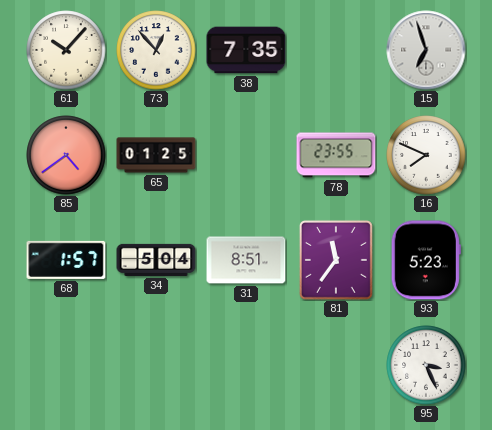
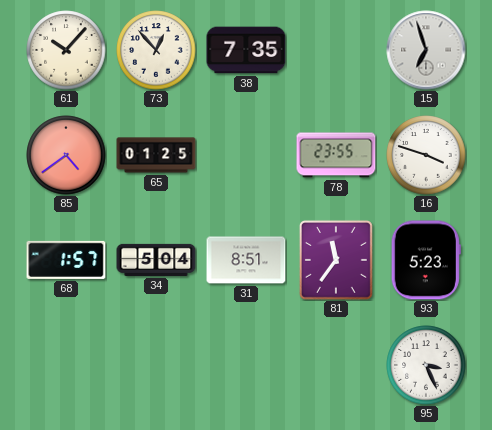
16: 7:49 -> 3:48
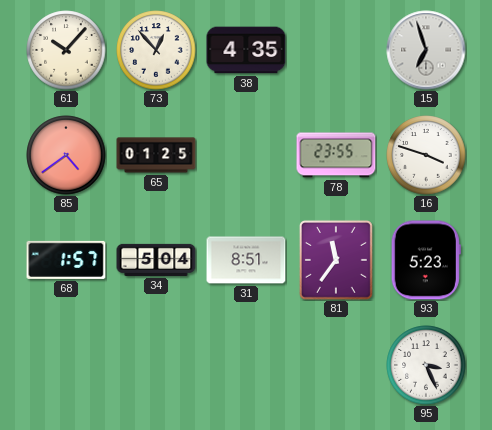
38: 7:35 -> 4:35
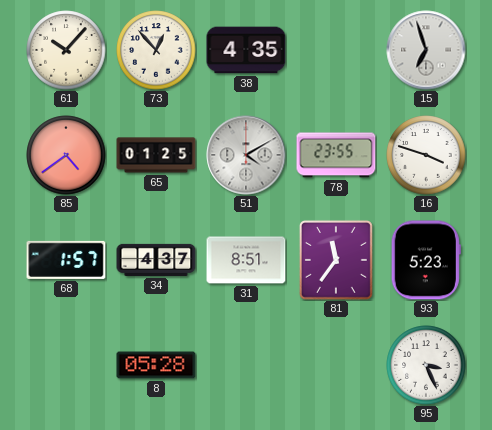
51: none -> 4:10
34: 5:04 -> 4:37
8: none -> 05:28
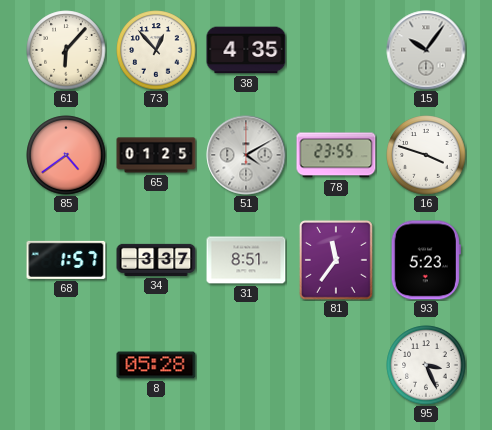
61: 10:07 -> 6:07
15: 6:57 -> 10:06
34: 4:37 -> 3:37
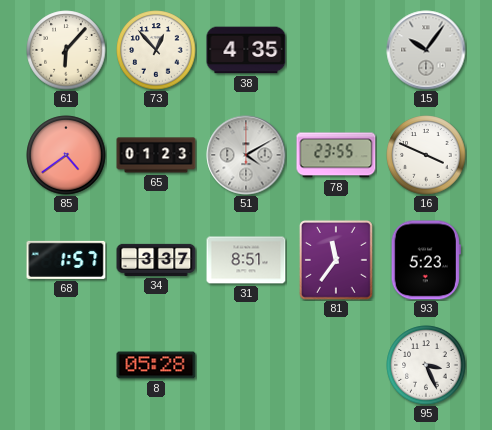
65: 01:25 -> 01:23
16: 3:48 -> 3:49
